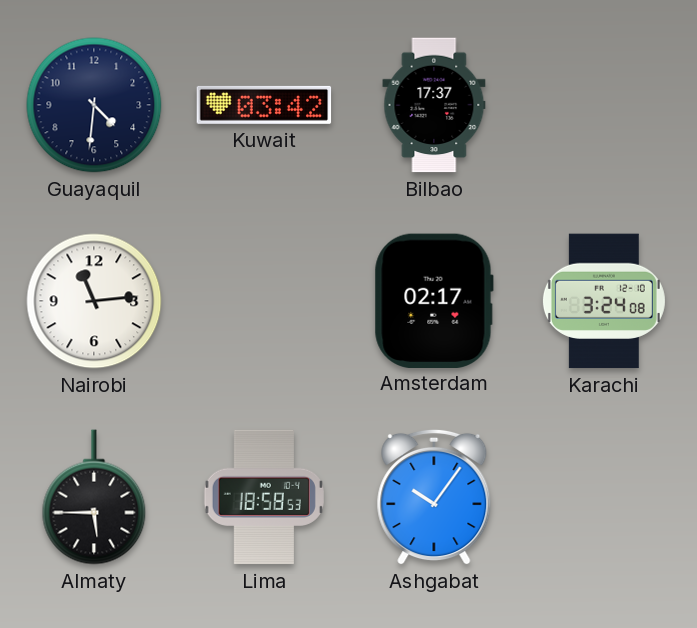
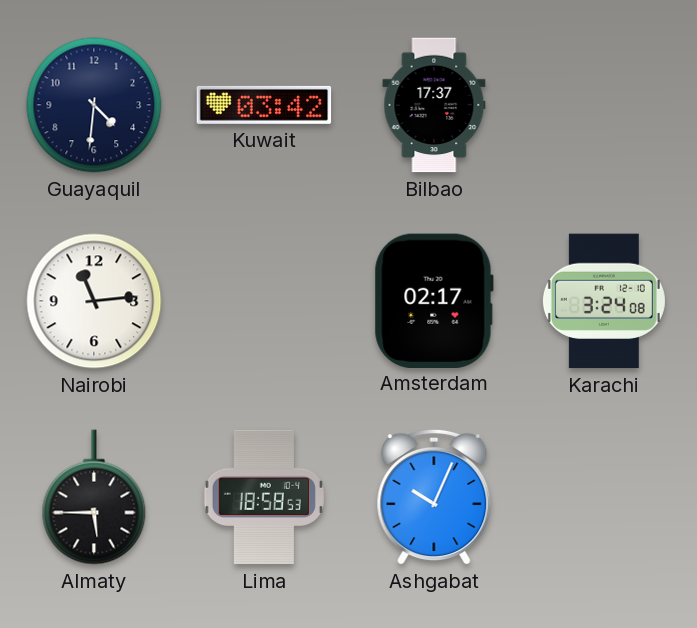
Ashgabat: 10:06 -> 10:04
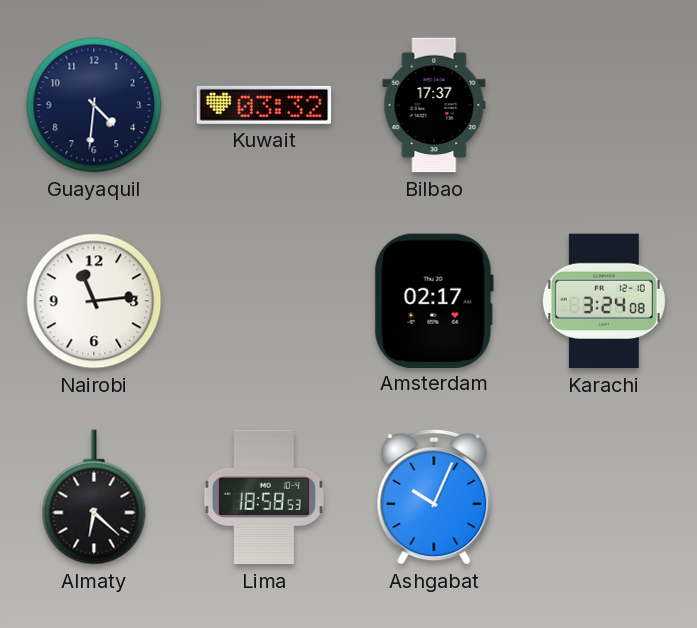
Kuwait: 03:42 -> 03:32
Almaty: 5:45 -> 6:22
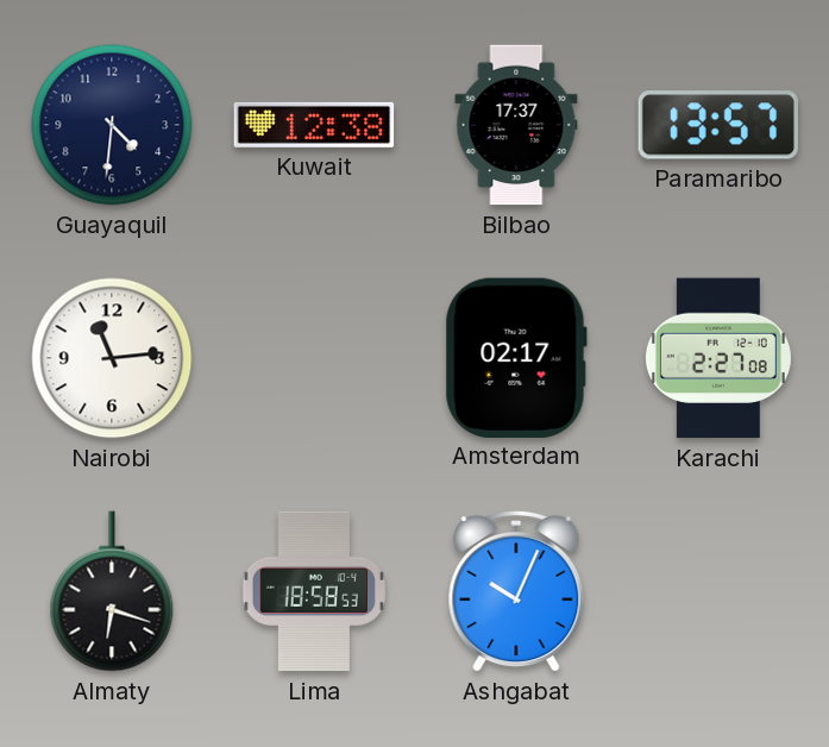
Kuwait: 03:32 -> 12:38
Paramaribo: none -> 13:57
Karachi: 3:24 -> 2:27
Almaty: 6:22 -> 6:18
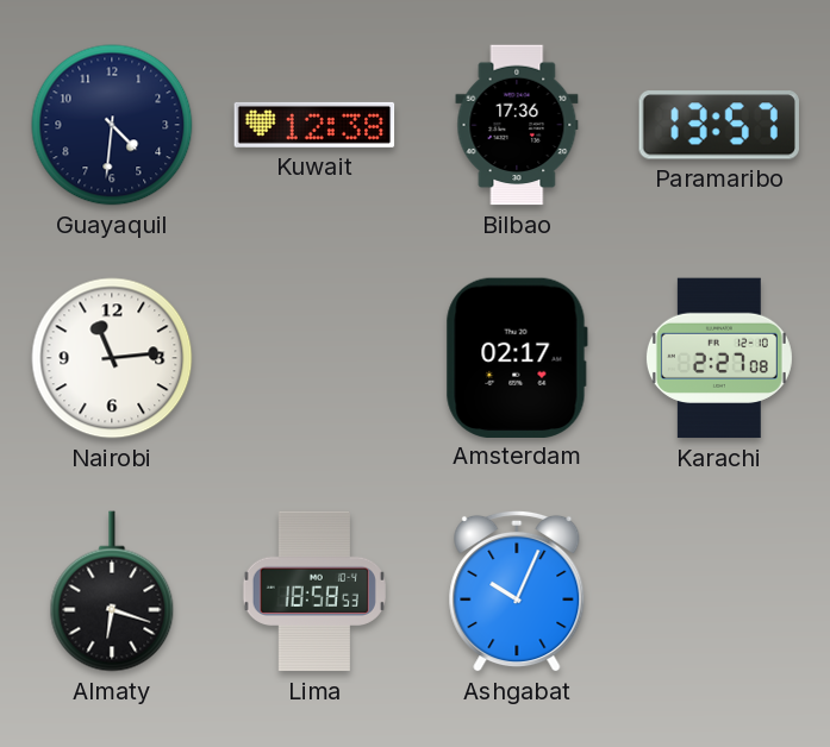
Bilbao: 17:37 -> 17:36
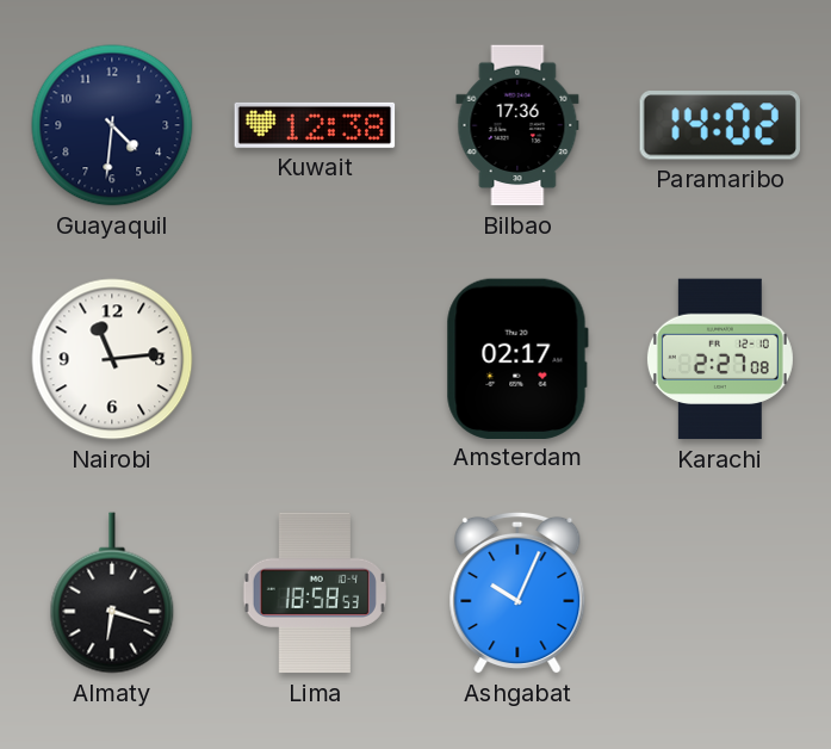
Paramaribo: 13:57 -> 14:02
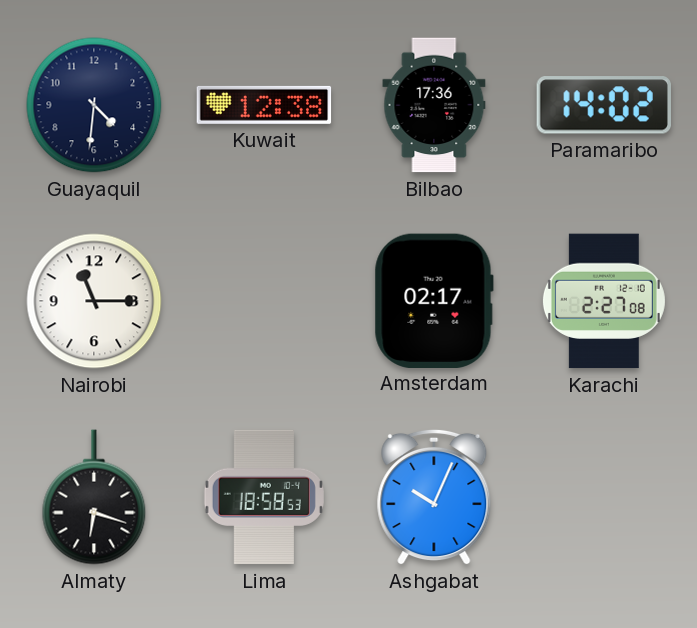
Nairobi: 11:14 -> 11:15
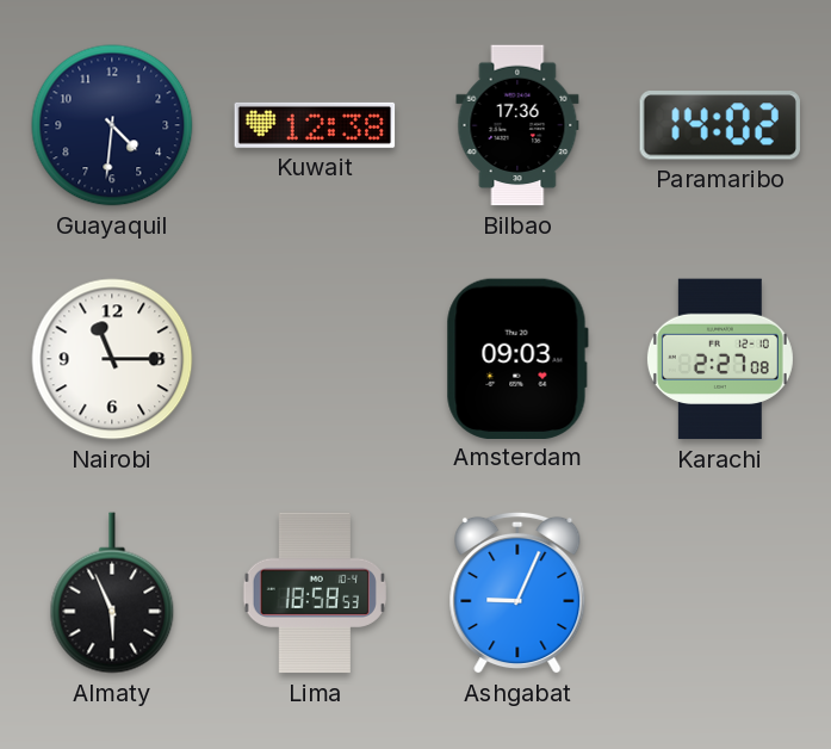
Amsterdam: 02:17 -> 09:03
Almaty: 6:18 -> 5:56
Ashgabat: 10:04 -> 9:04
